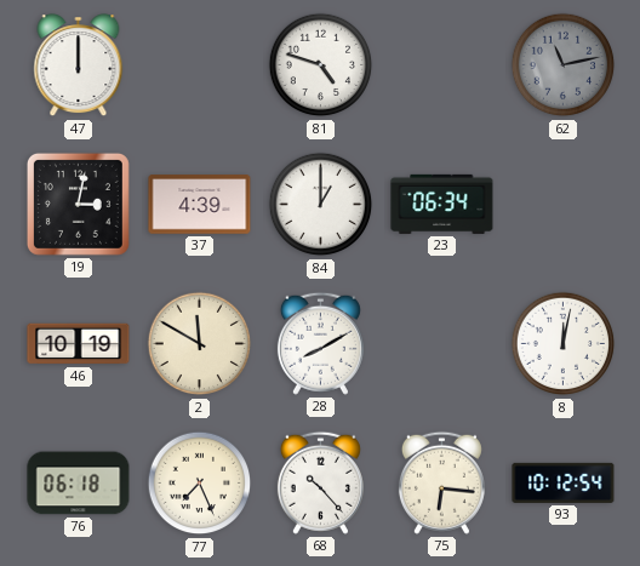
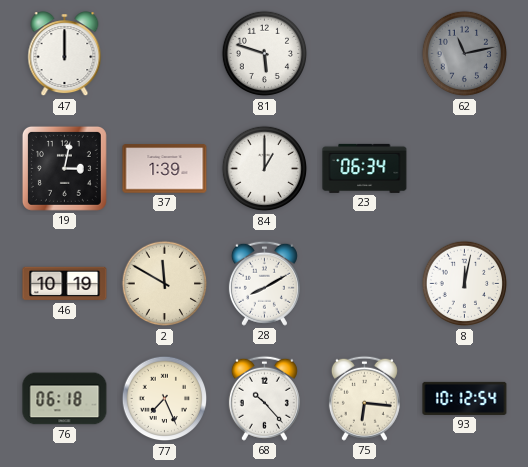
81: 4:48 -> 5:48
37: 4:39 -> 1:39
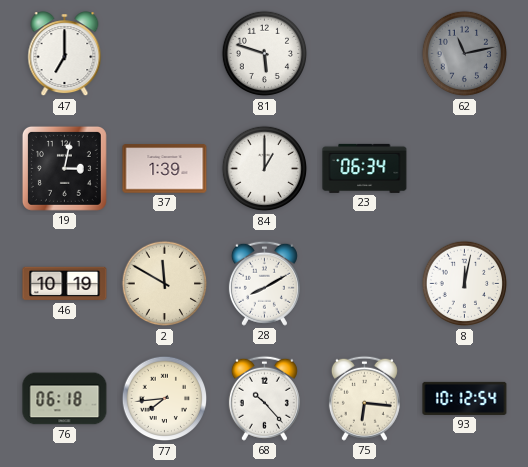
47: 12:00 -> 7:00
77: 7:26 -> 7:44
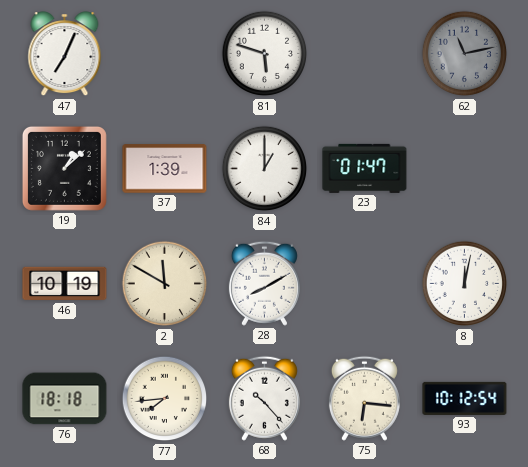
47: 7:00 -> 7:04
19: 3:02 -> 1:08
23: 06:34 -> 01:47
76: 06:18 -> 18:18
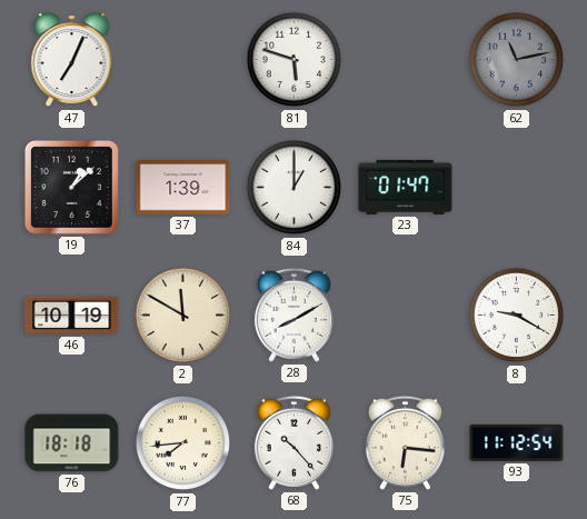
8: 12:02 -> 9:20
93: 10:12 -> 11:12
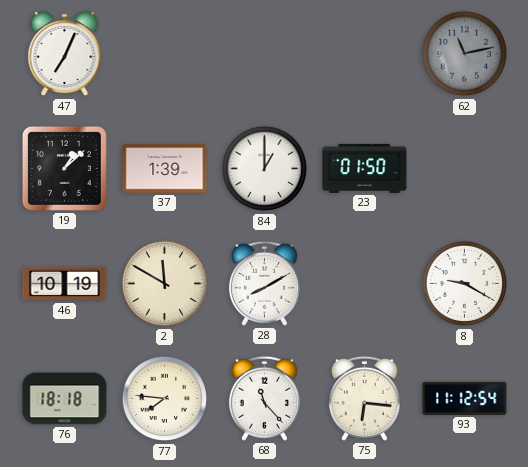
81: 5:48 -> none
23: 01:47 -> 01:50
77: 7:44 -> 7:46
68: 10:23 -> 11:23
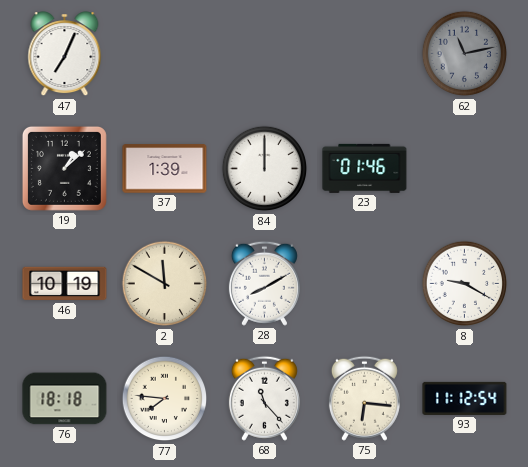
84: 1:00 -> 12:00
23: 01:50 -> 01:46
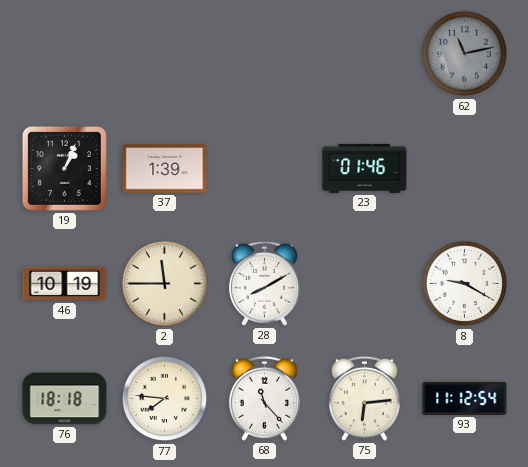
47: 7:04 -> none
19: 1:08 -> 1:04
84: 12:00 -> none
2: 11:50 -> 11:45
75: 6:16 -> 6:14
